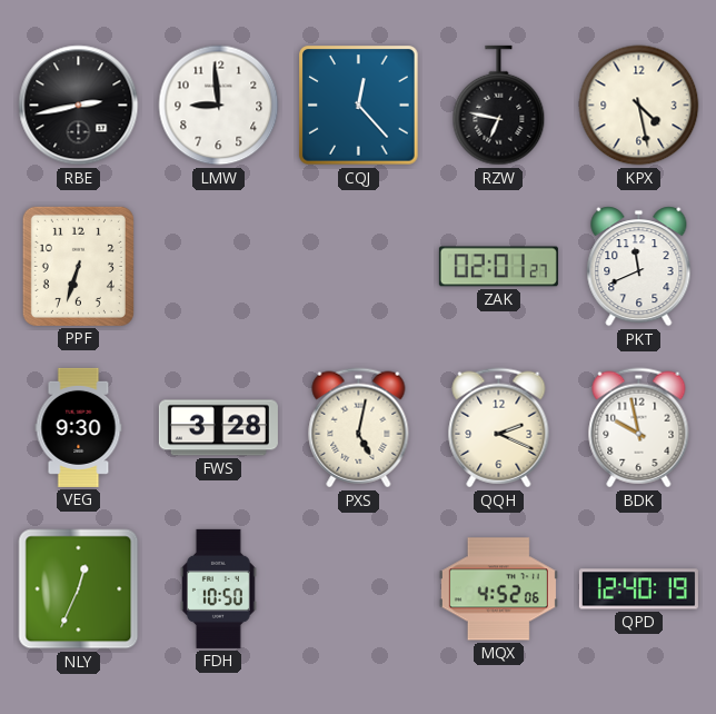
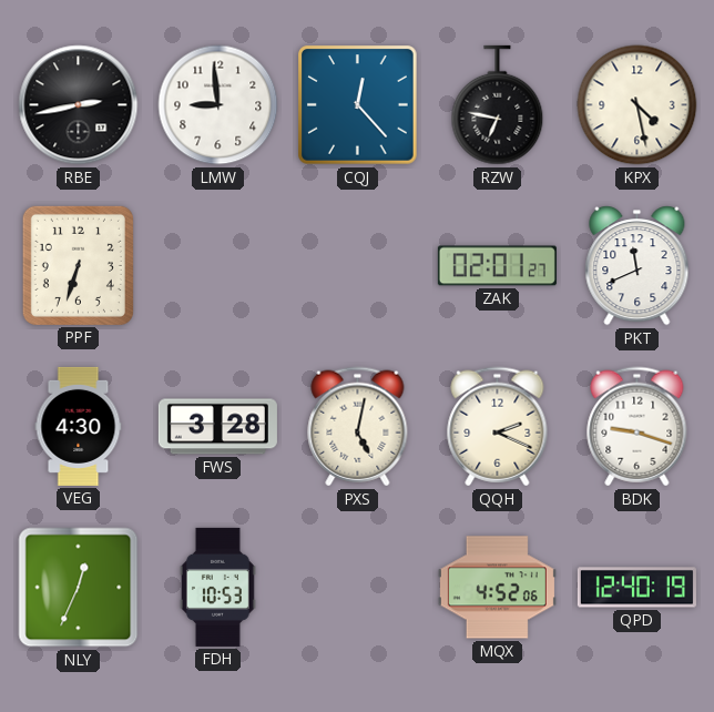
VEG: 9:30 -> 4:30
BDK: 9:58 -> 9:18
FDH: 10:50 -> 10:53
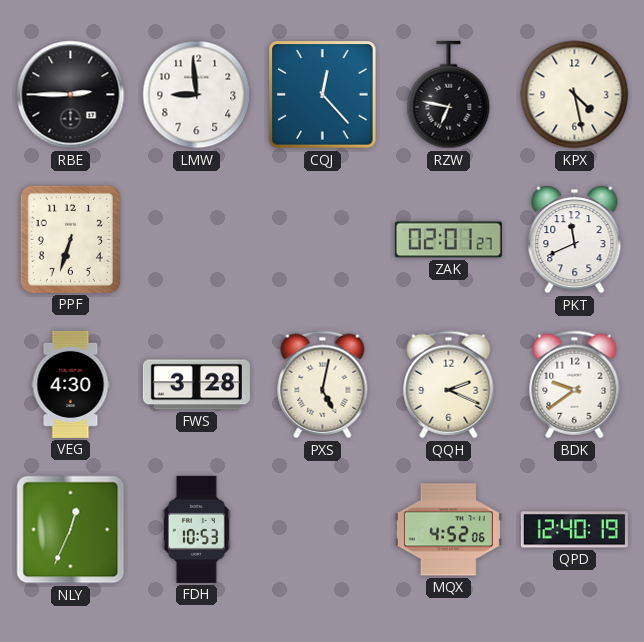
RBE: 2:43 -> 2:45
BDK: 9:18 -> 9:39
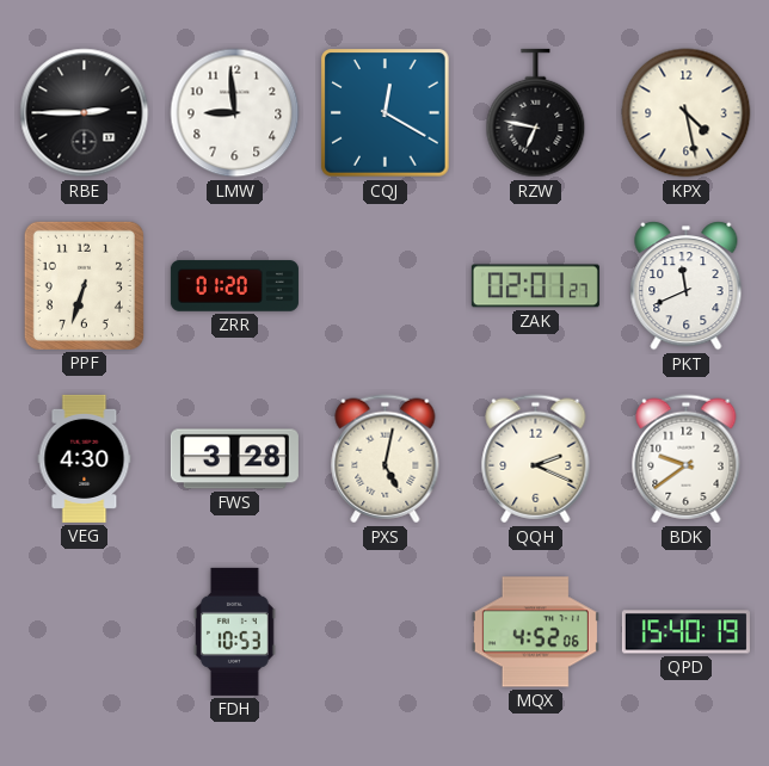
CQJ: 12:23 -> 12:20
ZRR: none -> 01:20
NLY: 12:34 -> none
QPD: 12:40 -> 15:40
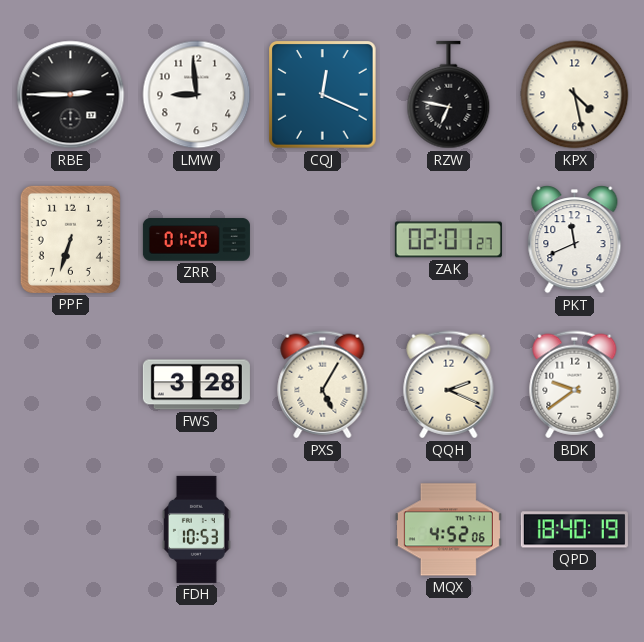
CQJ: 12:20 -> 12:19
VEG: 4:30 -> none
PXS: 5:02 -> 5:05
QPD: 15:40 -> 18:40
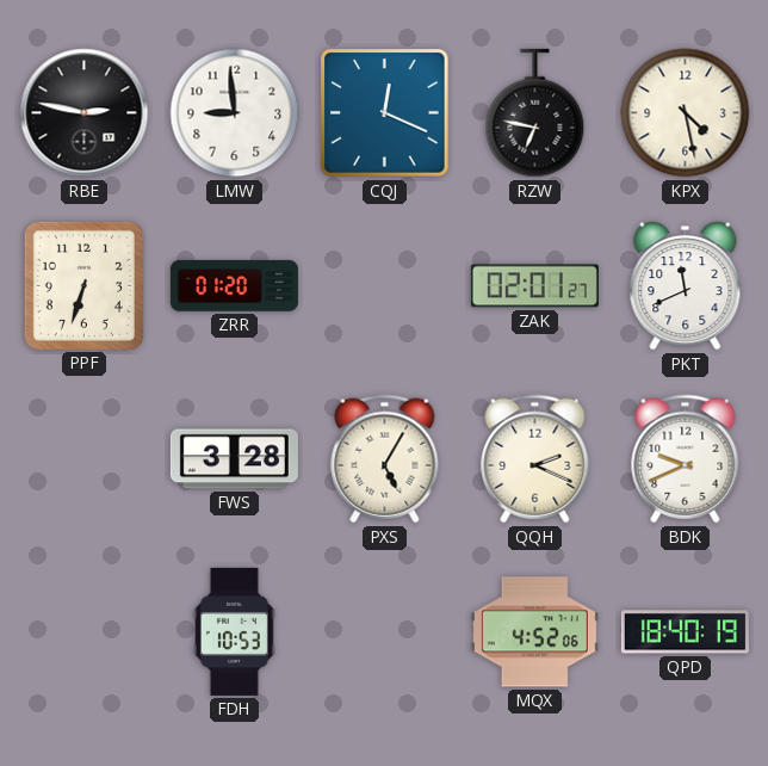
RBE: 2:45 -> 2:47
BDK: 9:39 -> 9:41
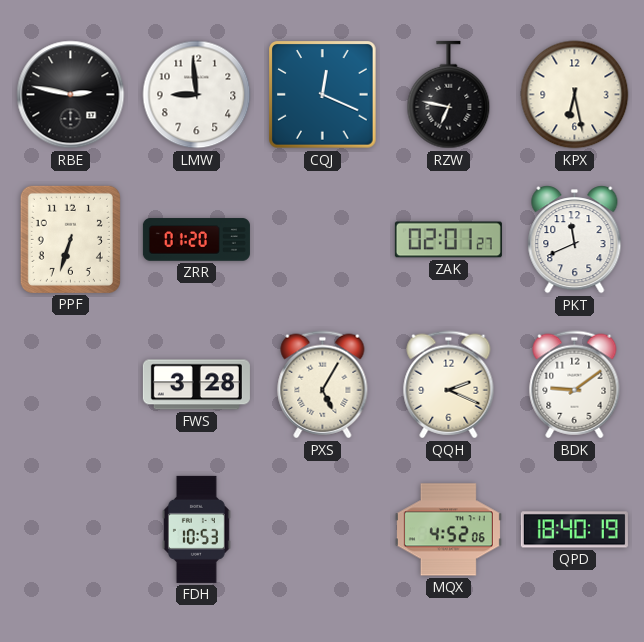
KPX: 4:28 -> 6:28
BDK: 9:41 -> 9:09
